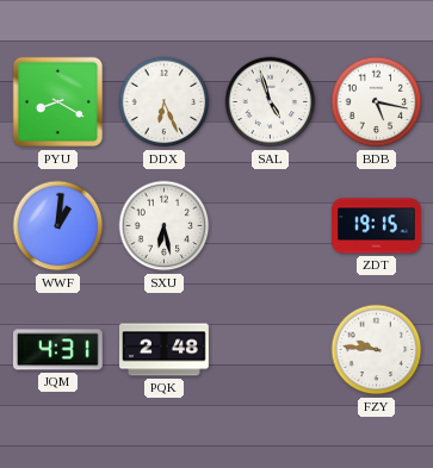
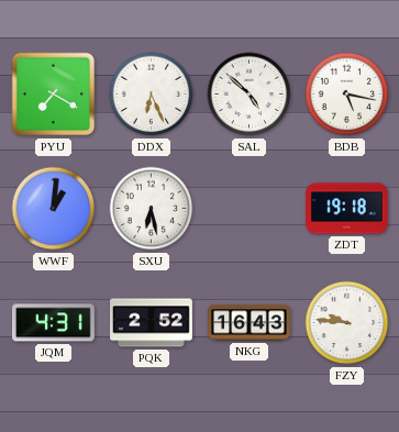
PYU: 8:20 -> 7:20
SAL: 4:57 -> 4:52
ZDT: 19:15 -> 19:18
PQK: 2:48 -> 2:52
NKG: none -> 16:43
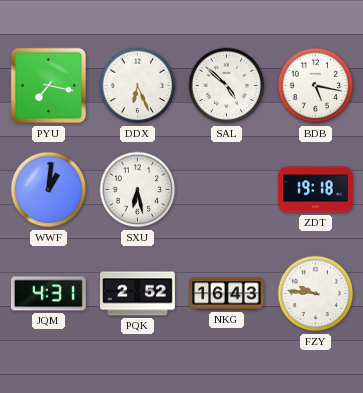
PYU: 7:20 -> 7:17
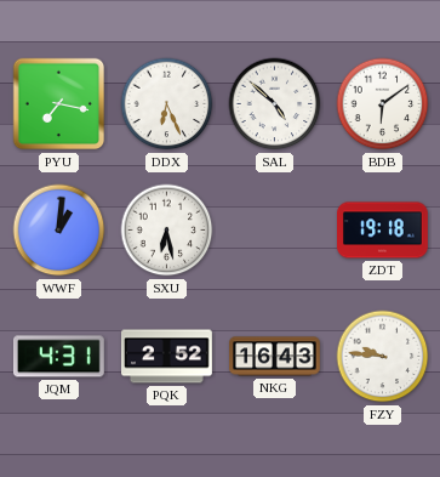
BDB: 5:17 -> 6:09
